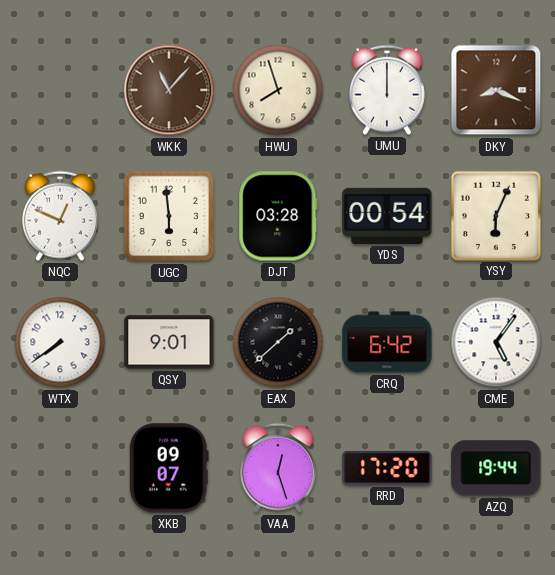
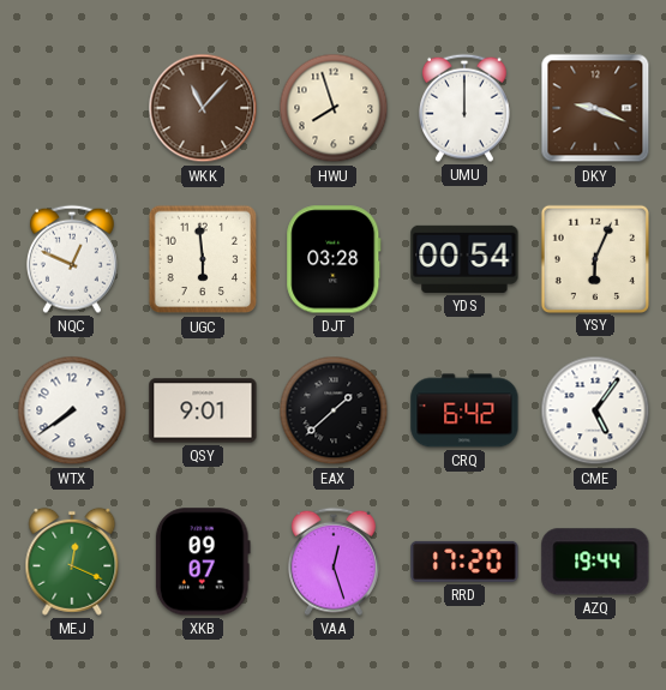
DKY: 8:19 -> 9:19
MEJ: none -> 12:19
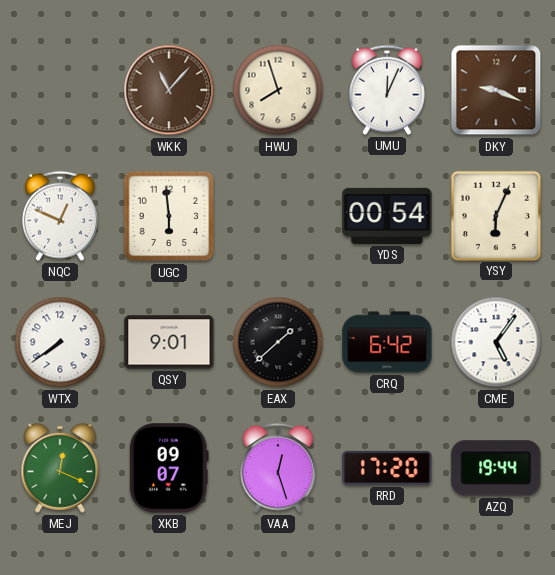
UMU: 12:00 -> 12:04
DJT: 03:28 -> none
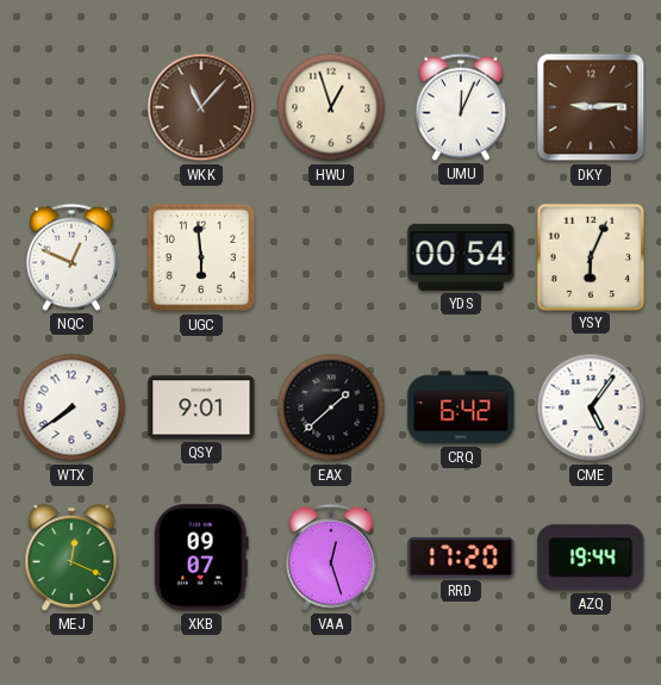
HWU: 7:57 -> 12:57
DKY: 9:19 -> 9:14
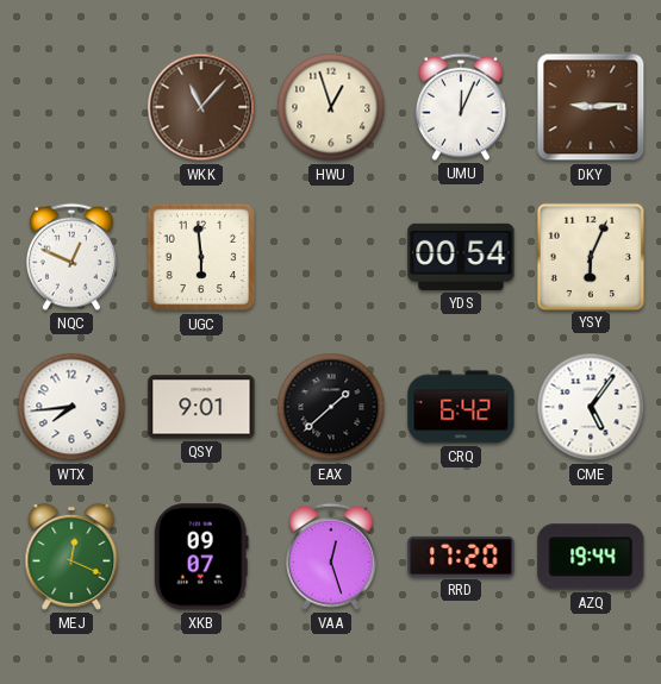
WTX: 7:39 -> 7:44
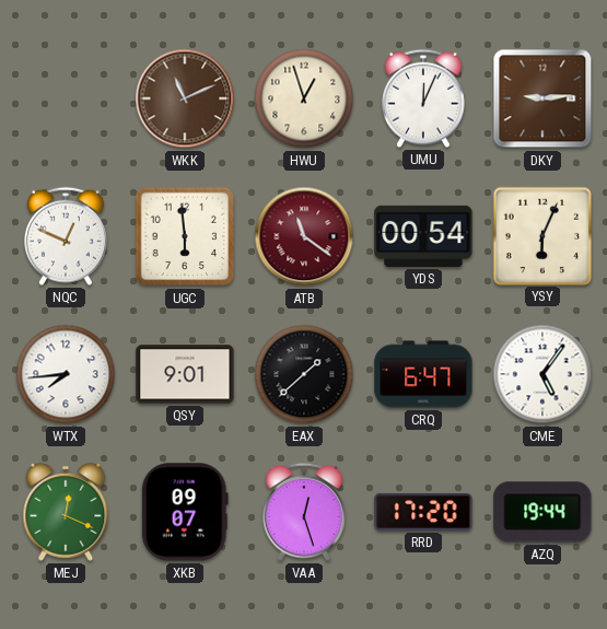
WKK: 11:07 -> 11:11
ATB: none -> 11:21
CRQ: 6:42 -> 6:47
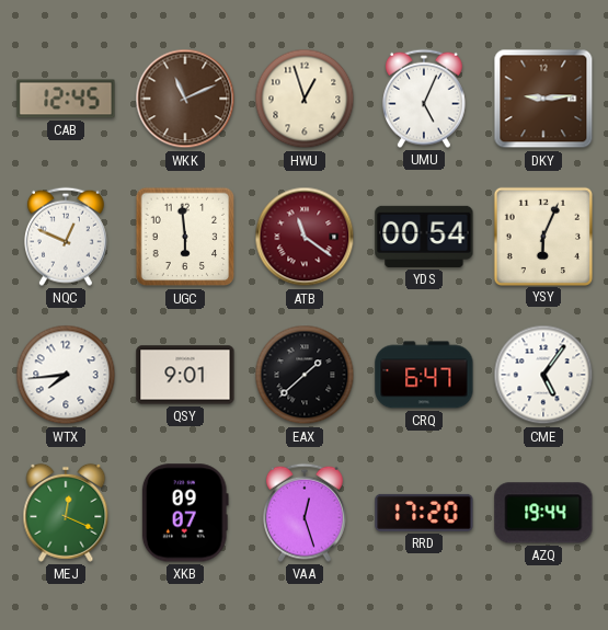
CAB: none -> 12:45
UMU: 12:04 -> 5:04
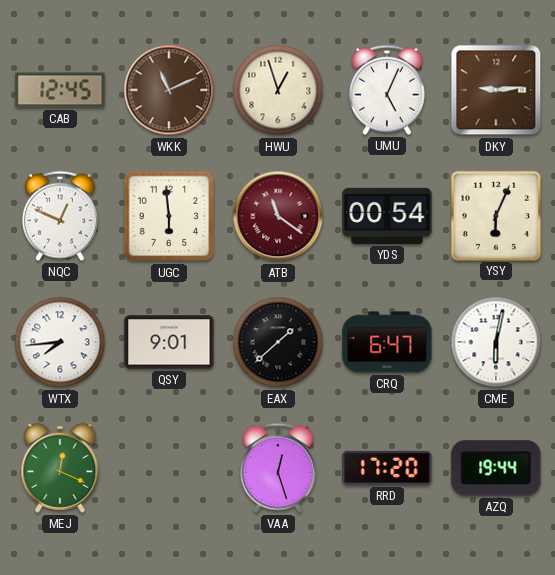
CME: 5:06 -> 6:02
XKB: 09:07 -> none
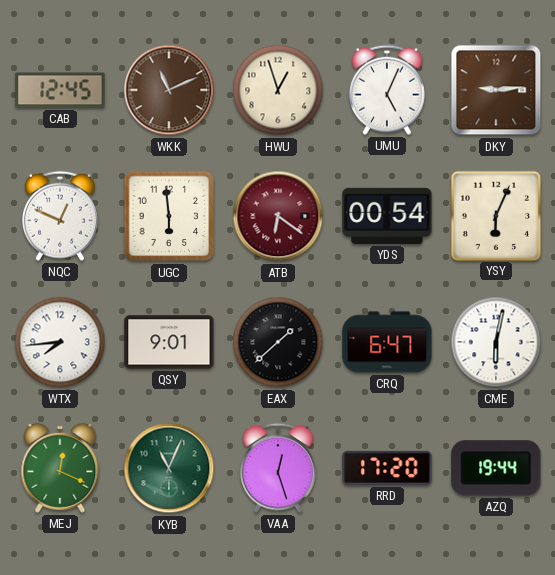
ATB: 11:21 -> 6:21
KYB: none -> 11:04
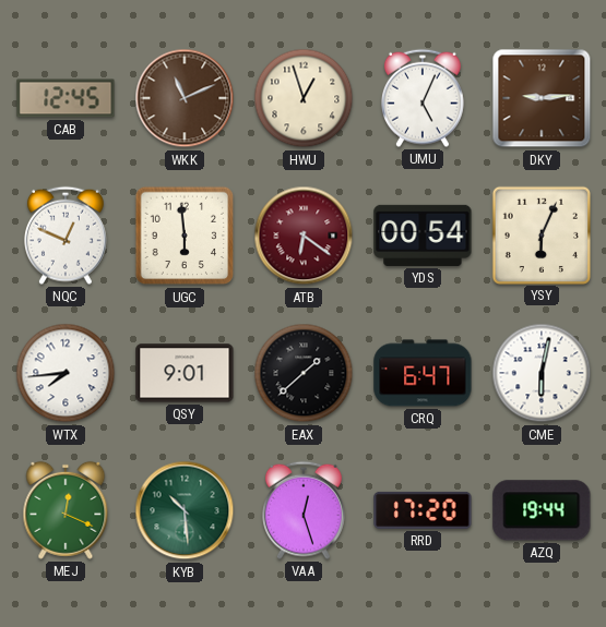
KYB: 11:04 -> 10:29
